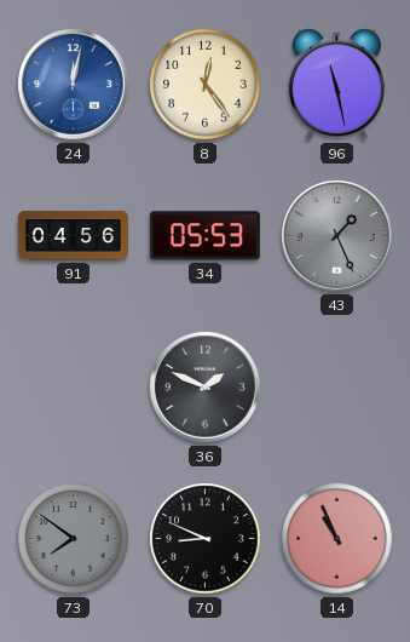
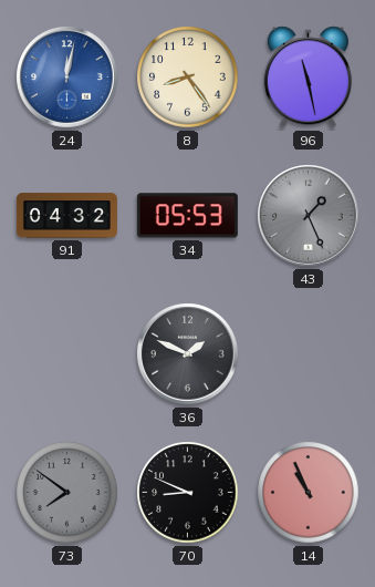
8: 12:24 -> 8:24
91: 04:56 -> 04:32
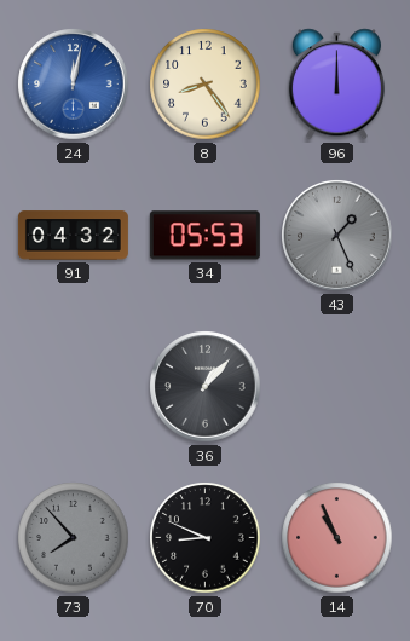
96: 11:28 -> 12:00
36: 1:49 -> 1:07
73: 7:51 -> 7:53
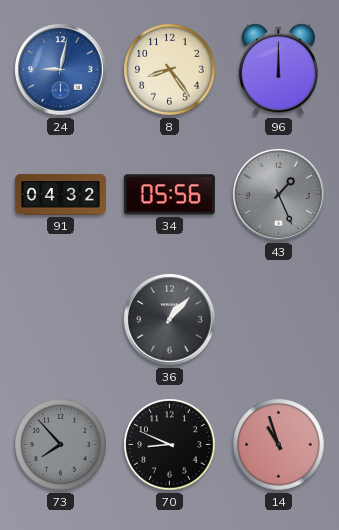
24: 12:02 -> 9:02
34: 05:53 -> 05:56
14: 10:56 -> 10:57
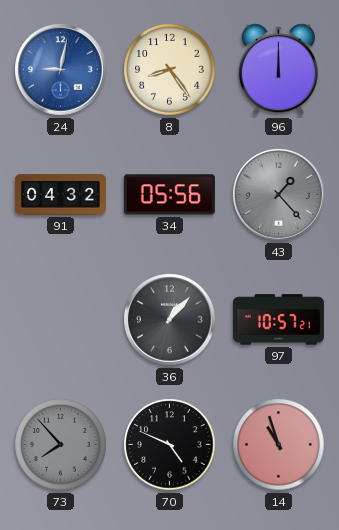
43: 1:26 -> 1:23
97: none -> 10:57
70: 8:49 -> 4:49
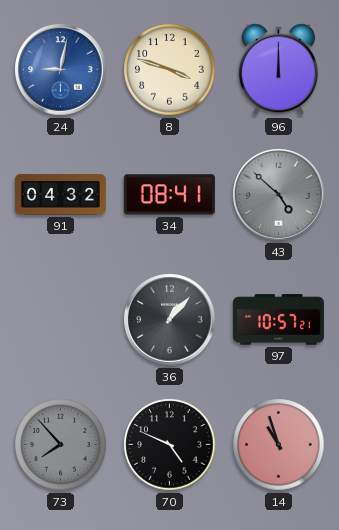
8: 8:24 -> 3:48
34: 05:56 -> 08:41
43: 1:23 -> 4:52
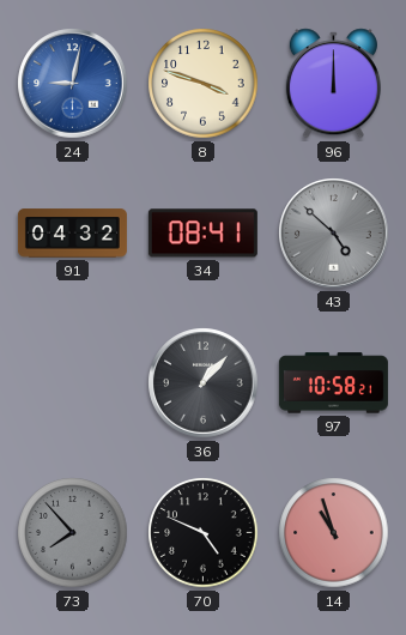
97: 10:57 -> 10:58
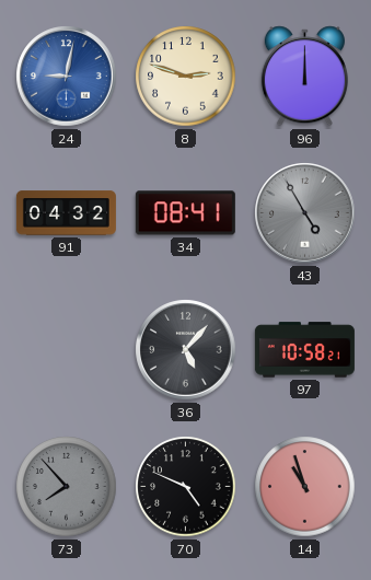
8: 3:48 -> 2:48
43: 4:52 -> 4:55
36: 1:07 -> 5:07
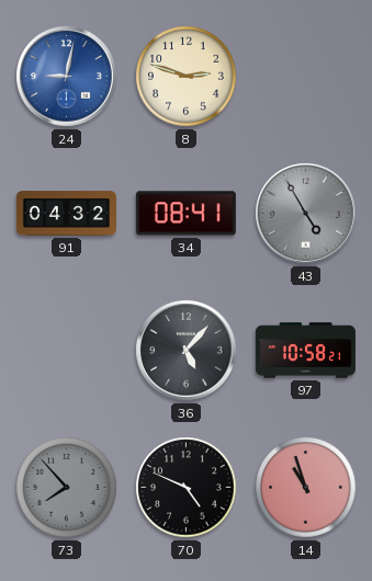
96: 12:00 -> none
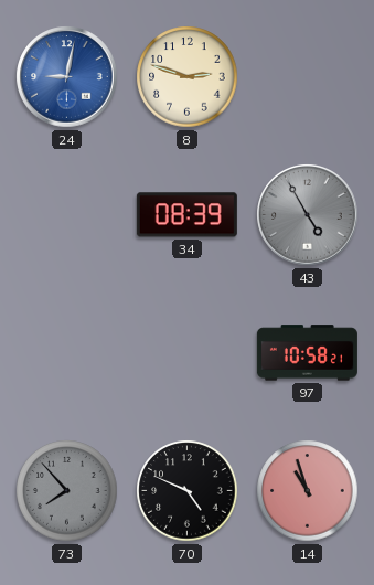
91: 04:32 -> none
34: 08:41 -> 08:39
36: 5:07 -> none
